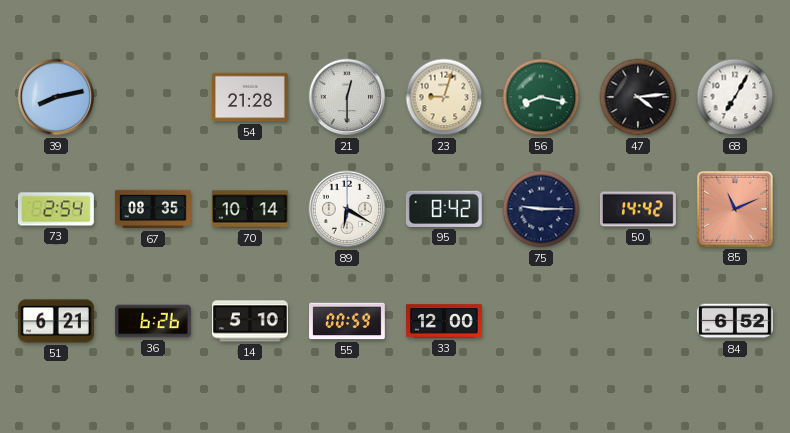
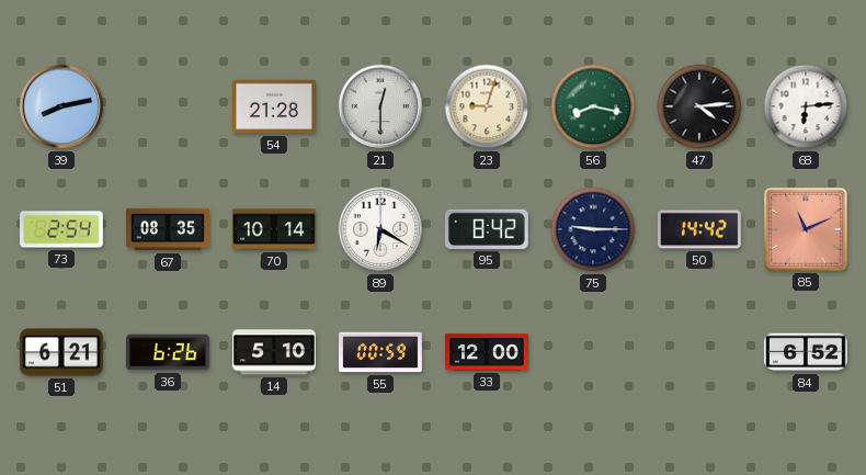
68: 7:05 -> 6:14
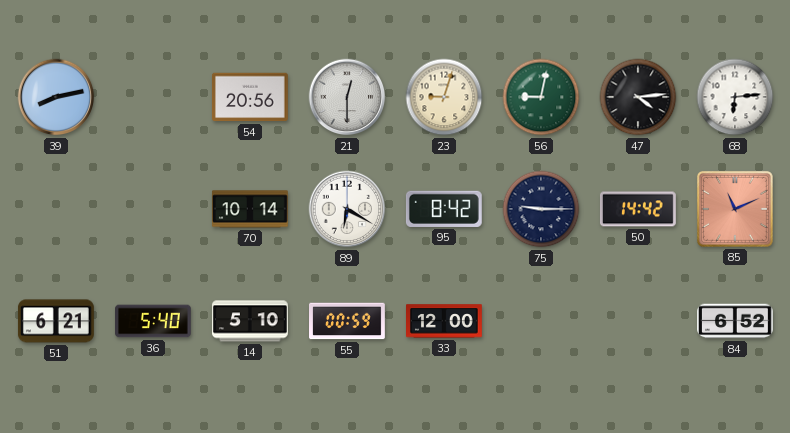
54: 21:28 -> 20:56
56: 8:17 -> 9:02
73: 2:54 -> none
67: 08:35 -> none
36: 6:26 -> 5:40
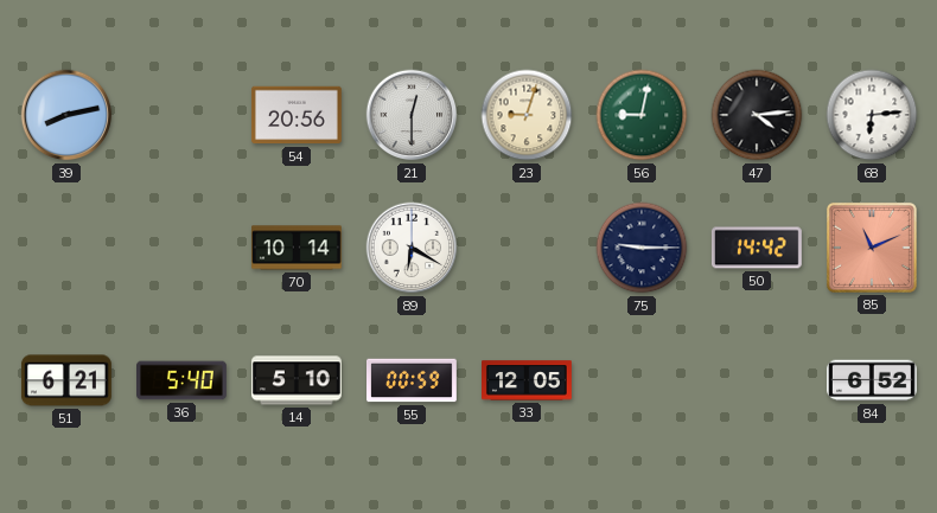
95: 8:42 -> none
33: 12:00 -> 12:05
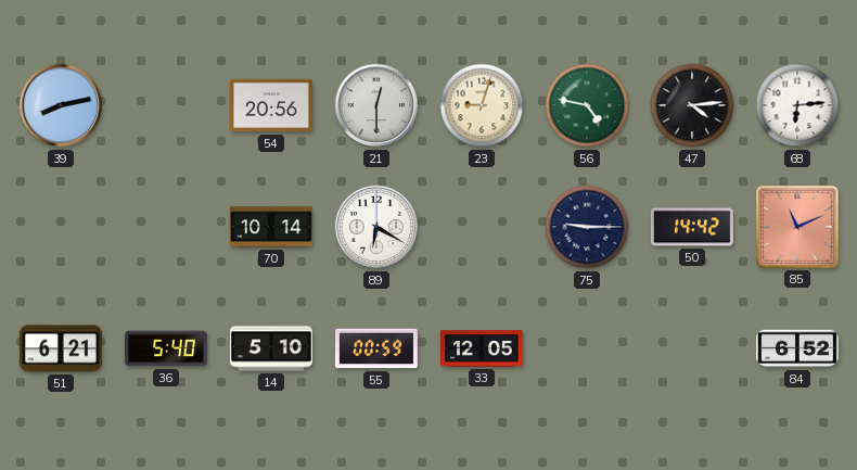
56: 9:02 -> 4:47
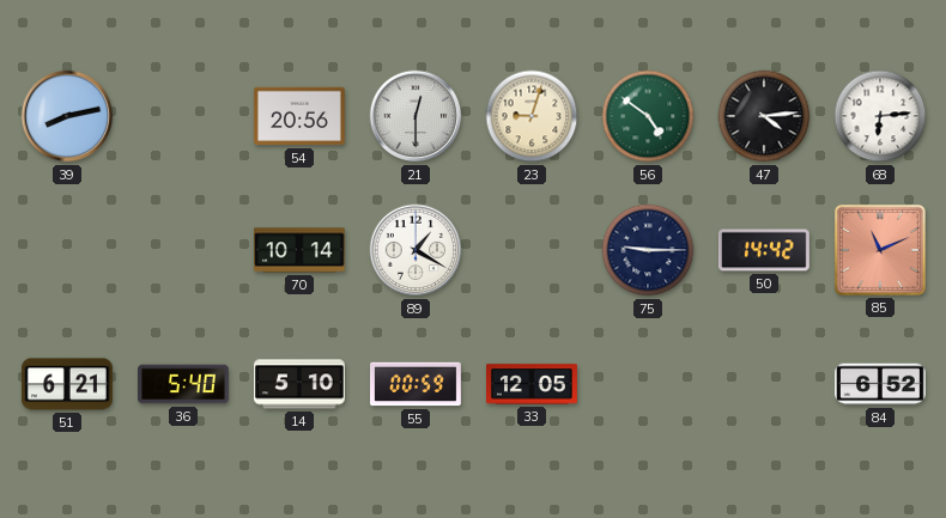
56: 4:47 -> 4:51
89: 6:20 -> 1:20
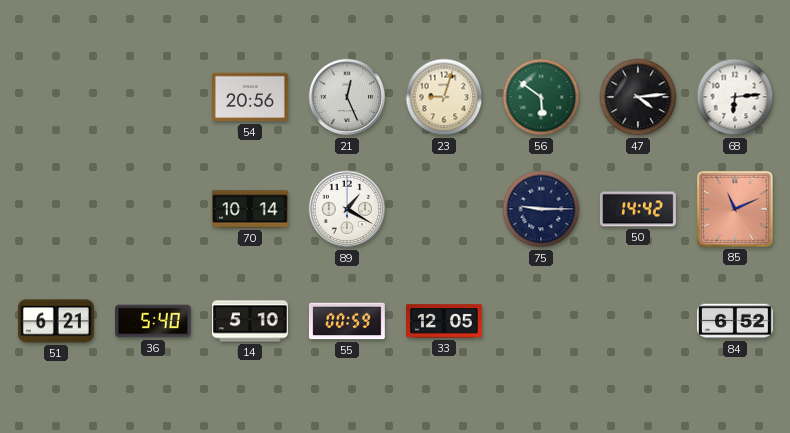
39: 8:13 -> none
21: 12:30 -> 12:26
56: 4:51 -> 5:51
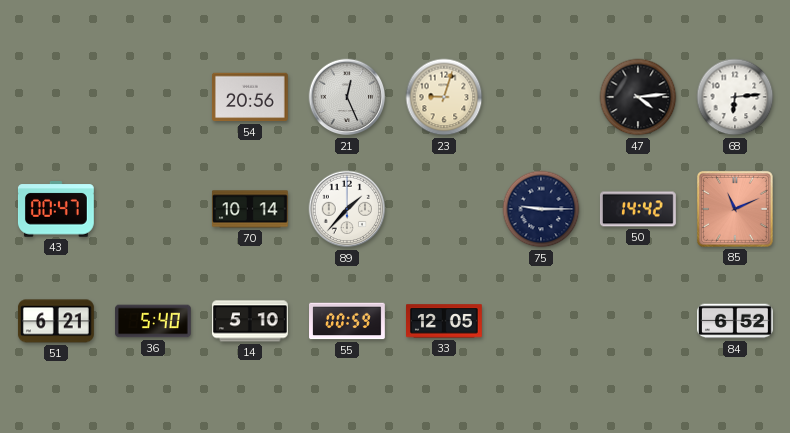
56: 5:51 -> none
43: none -> 00:47
89: 1:20 -> 1:37
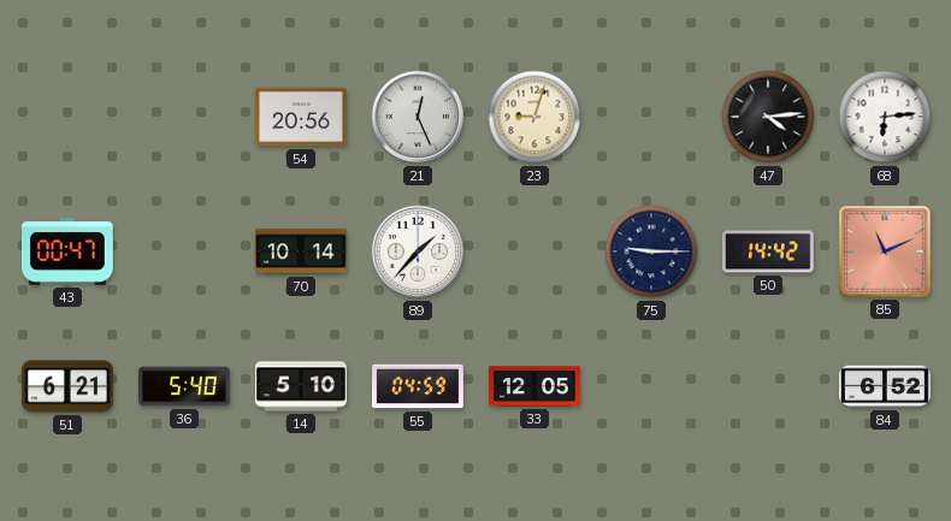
55: 00:59 -> 04:59
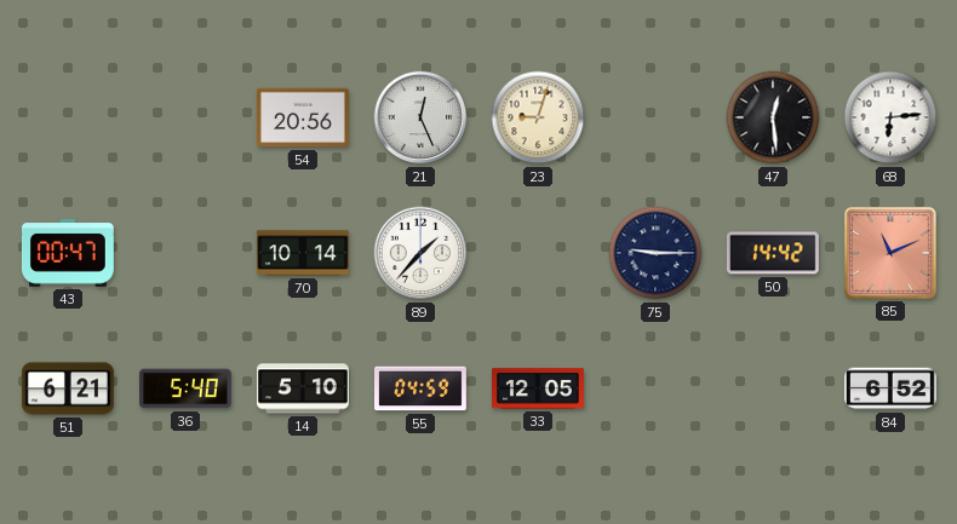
47: 4:14 -> 12:29
